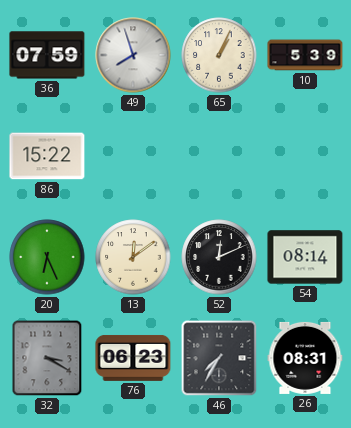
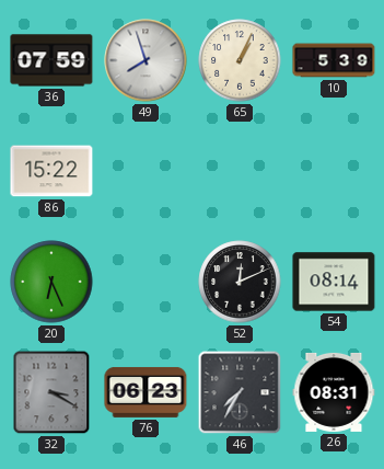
13: 12:09 -> none
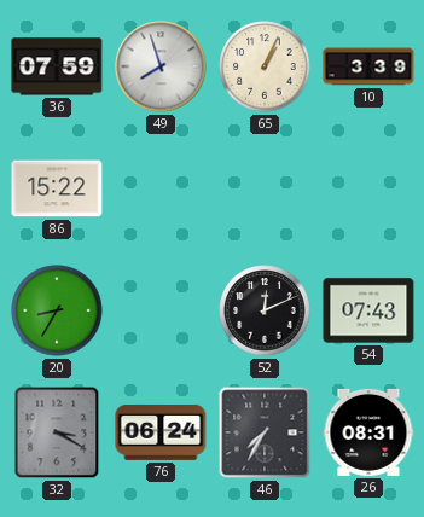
10: 5:39 -> 3:39
20: 6:26 -> 8:35
54: 08:14 -> 07:43
76: 06:23 -> 06:24
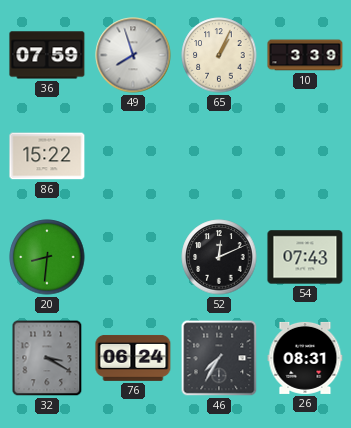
20: 8:35 -> 8:31
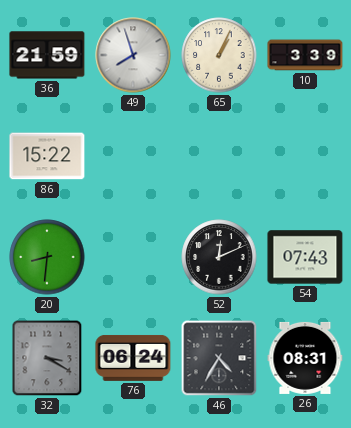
36: 07:59 -> 21:59
46: 7:35 -> 4:35
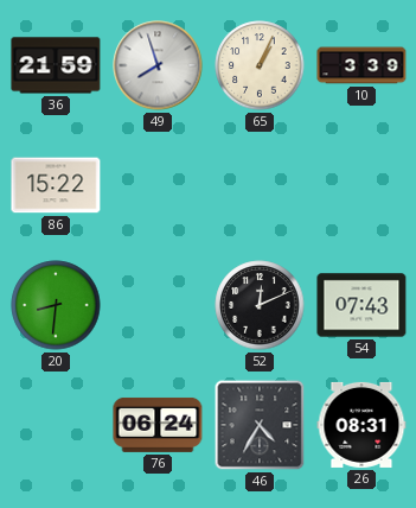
32: 3:20 -> none
